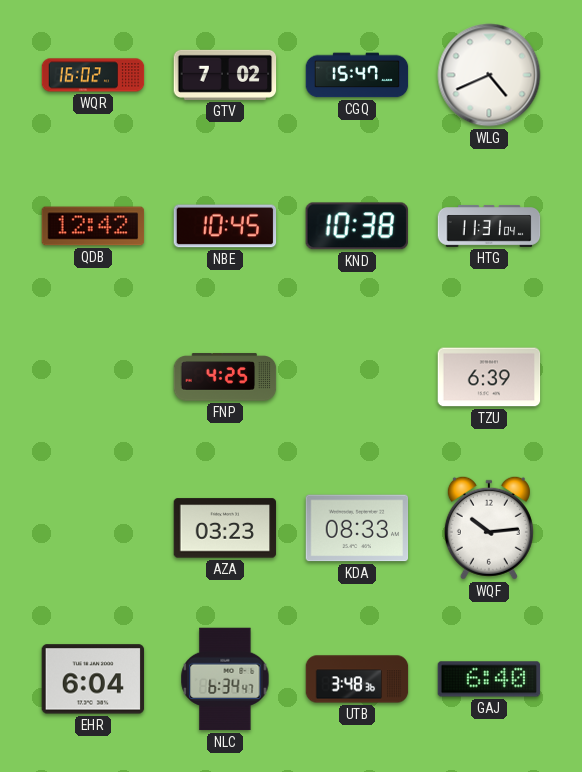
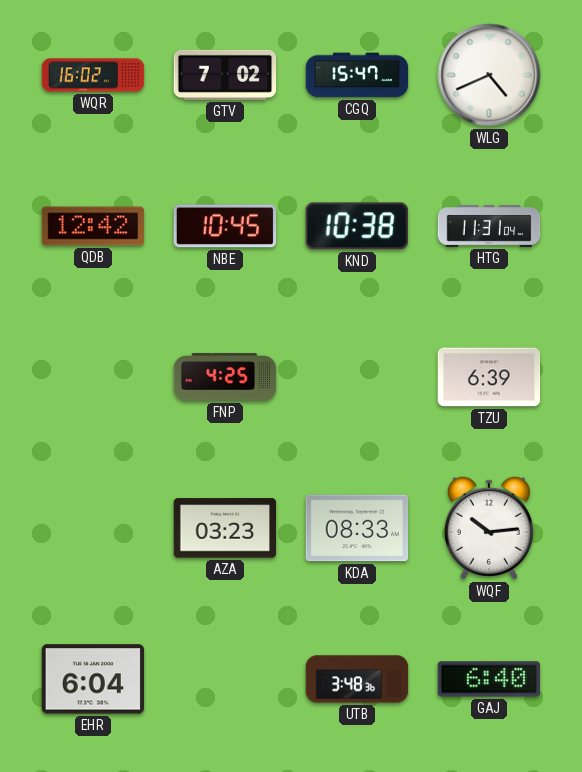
NLC: 6:34 -> none
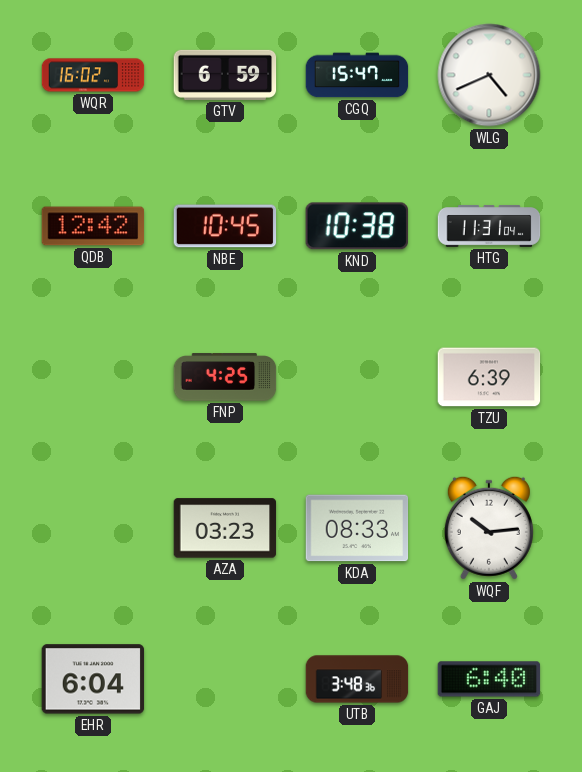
GTV: 7:02 -> 6:59
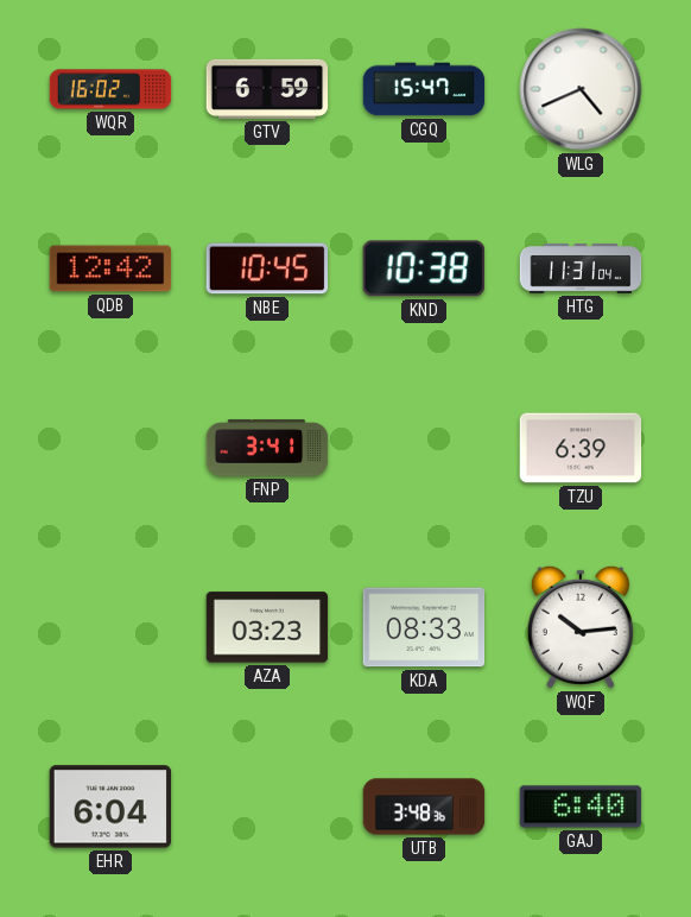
FNP: 4:25 -> 3:41
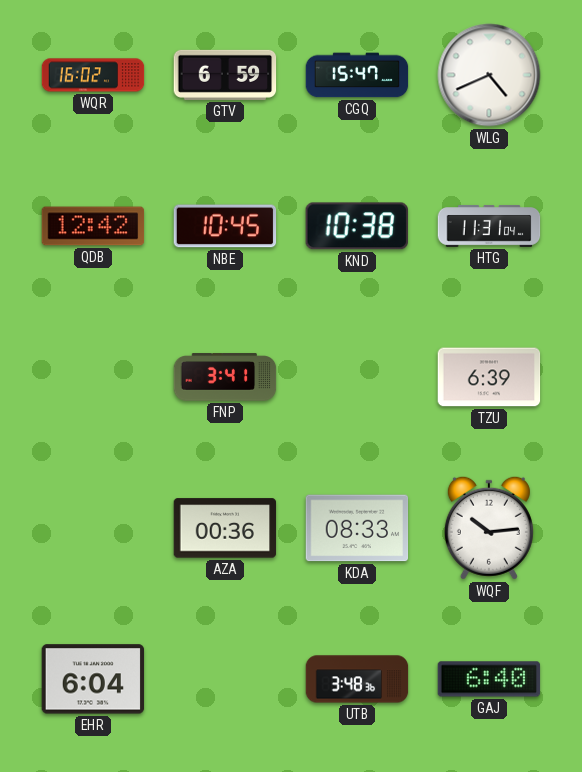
AZA: 03:23 -> 00:36
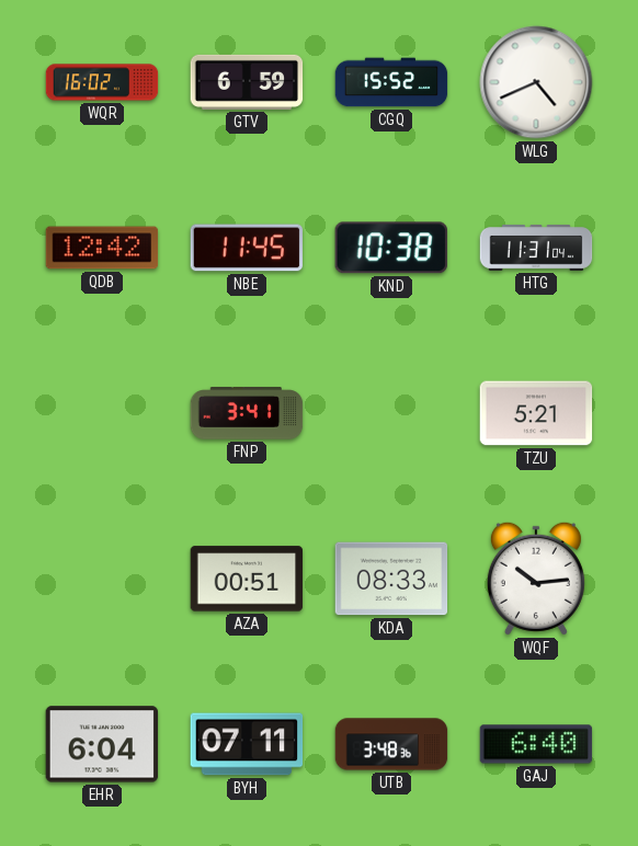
CGQ: 15:47 -> 15:52
NBE: 10:45 -> 11:45
TZU: 6:39 -> 5:21
AZA: 00:36 -> 00:51
BYH: none -> 07:11
